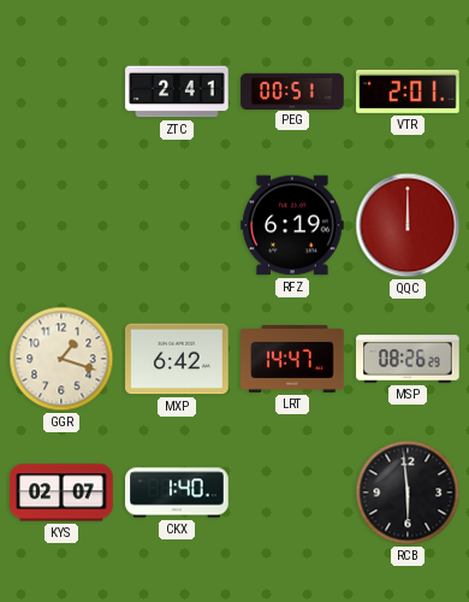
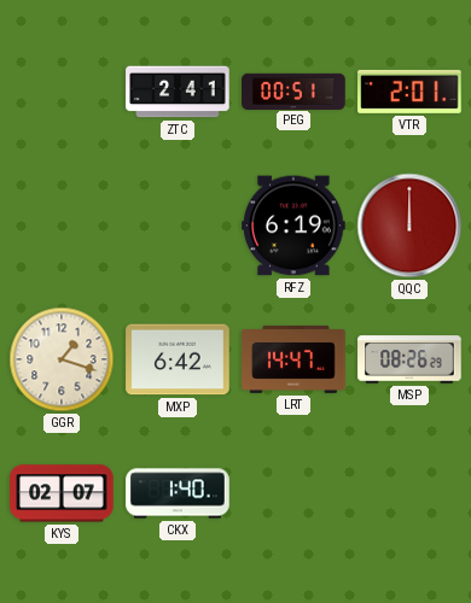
RCB: 5:59 -> none
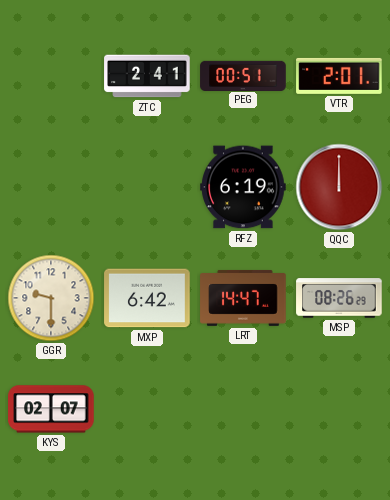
GGR: 1:18 -> 9:30
CKX: 1:40 -> none
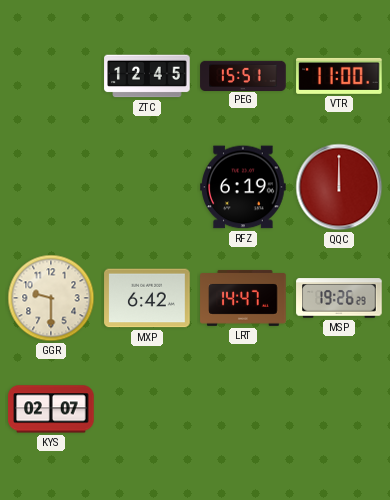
ZTC: 2:41 -> 12:45
PEG: 00:51 -> 15:51
VTR: 2:01 -> 11:00
MSP: 08:26 -> 19:26
